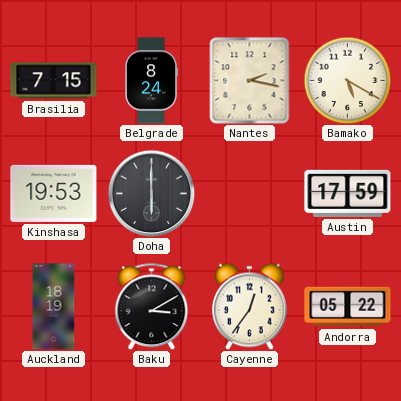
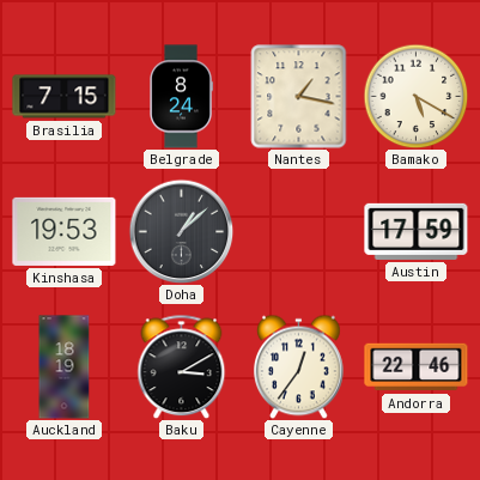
Nantes: 2:17 -> 1:17
Doha: 6:00 -> 1:08
Andorra: 05:22 -> 22:46
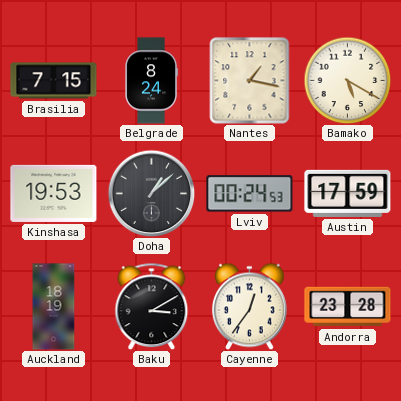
Lviv: none -> 00:24
Andorra: 22:46 -> 23:28
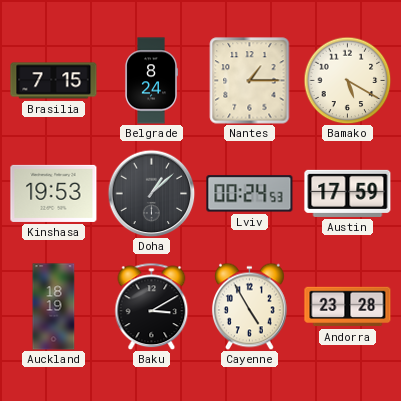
Nantes: 1:17 -> 1:15
Cayenne: 12:36 -> 4:55
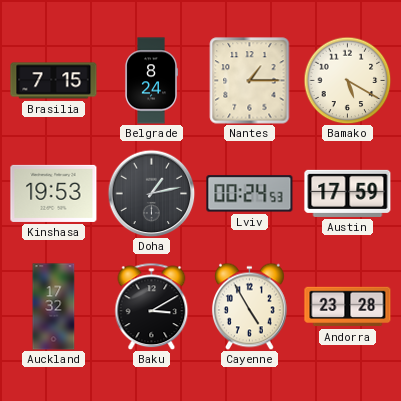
Doha: 1:08 -> 1:13
Auckland: 18:19 -> 17:32
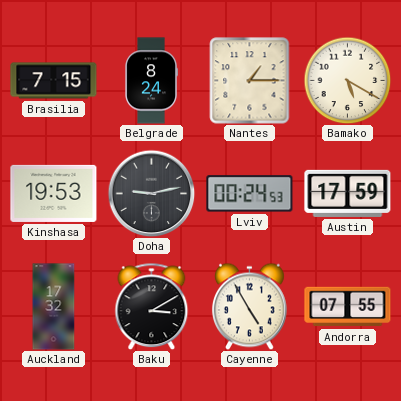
Doha: 1:13 -> 9:13
Andorra: 23:28 -> 07:55
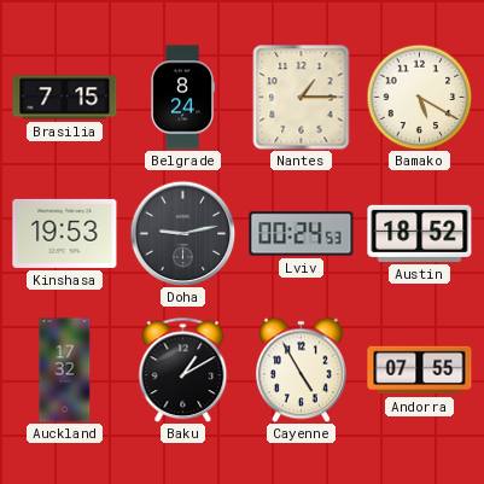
Austin: 17:59 -> 18:52
Baku: 3:10 -> 1:10
